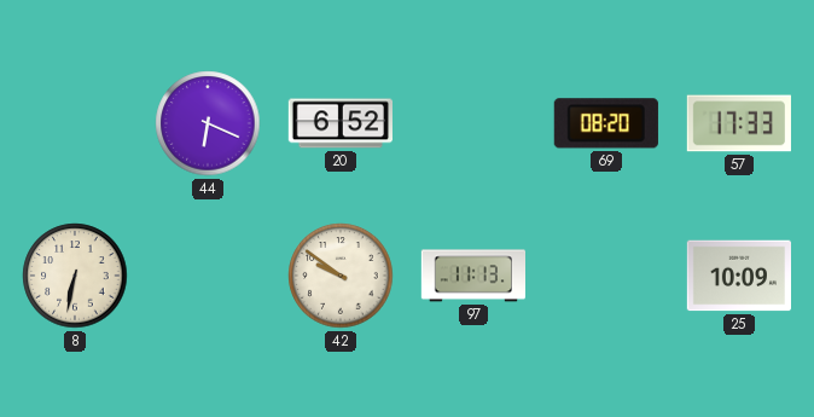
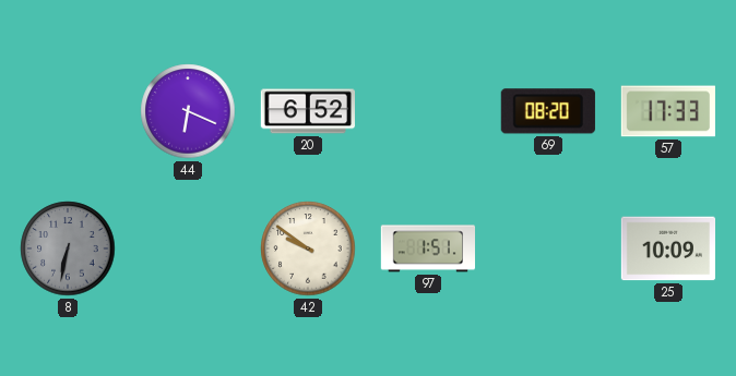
8 dial: cream -> grey
97: 11:13 -> 1:51
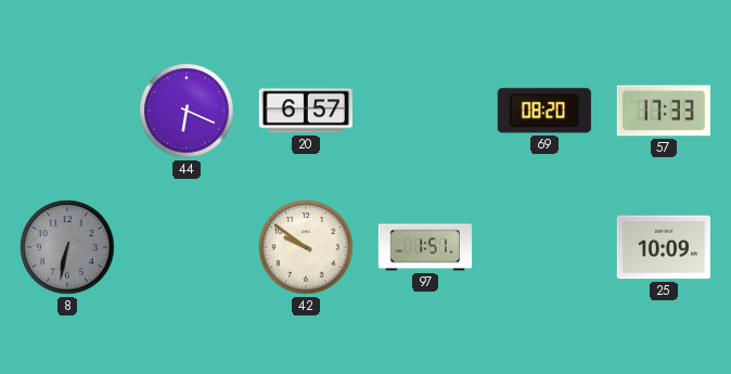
20: 6:52 -> 6:57
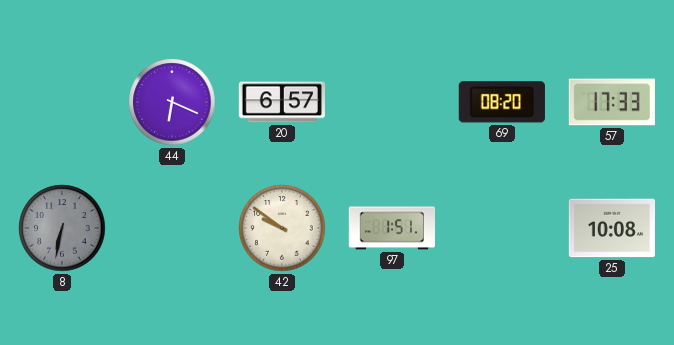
25: 10:09 -> 10:08
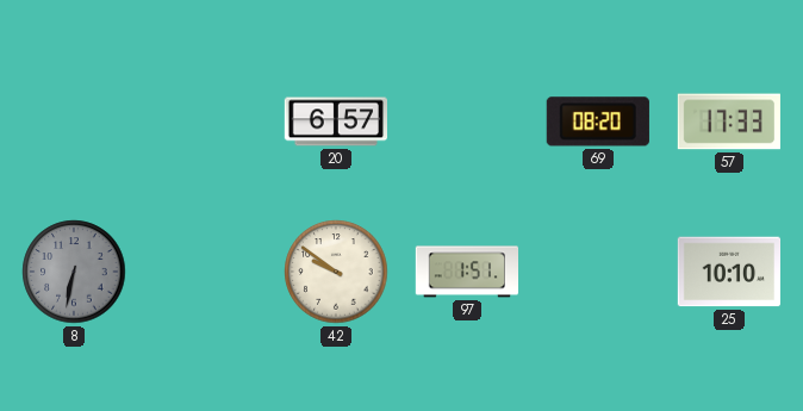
44: 6:19 -> none
25: 10:08 -> 10:10
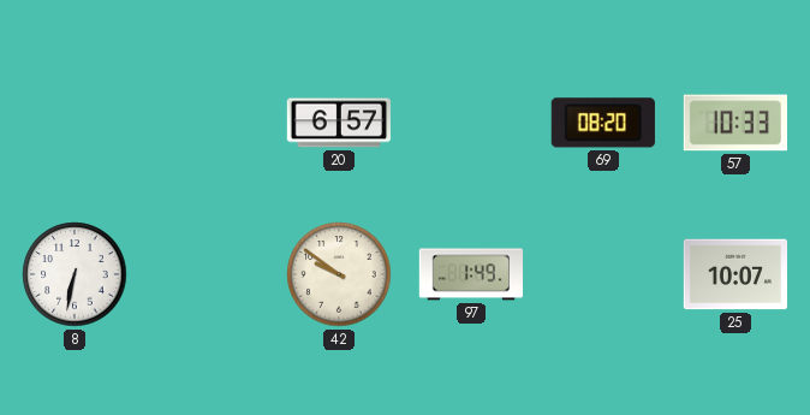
57: 17:33 -> 10:33
8 dial: grey -> white
97: 1:51 -> 1:49
25: 10:10 -> 10:07
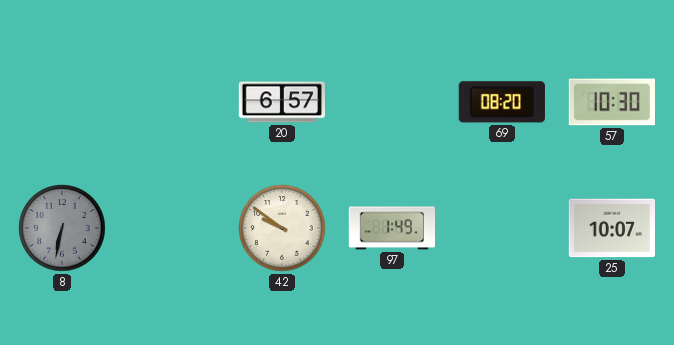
57: 10:33 -> 10:30
8 dial: white -> grey
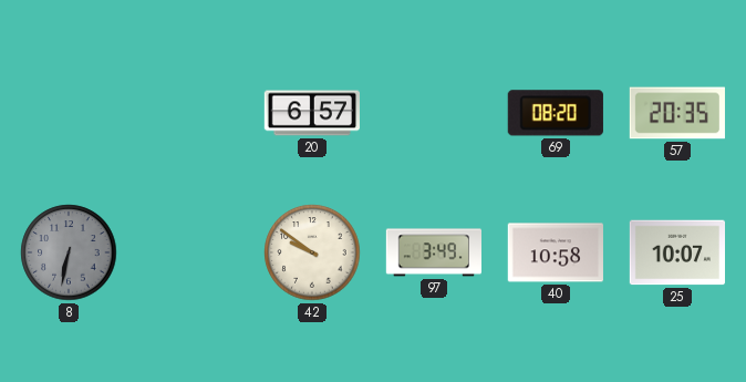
57: 10:30 -> 20:35
97: 1:49 -> 3:49
40: none -> 10:58
